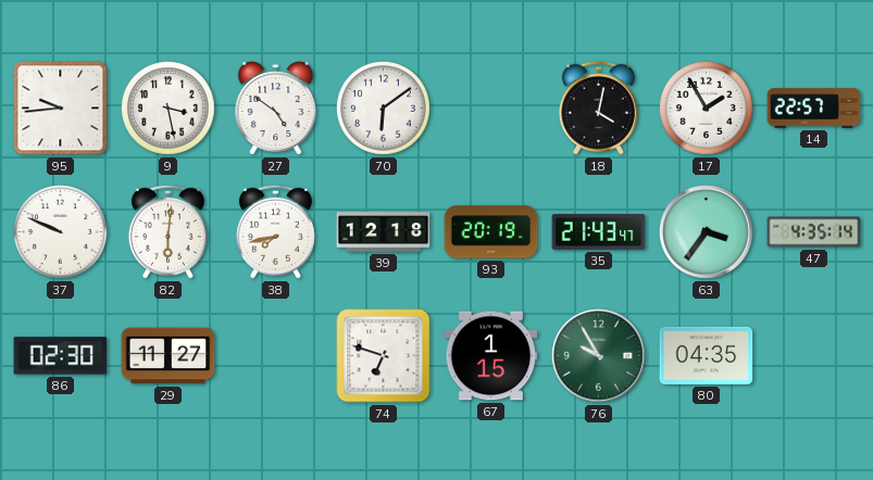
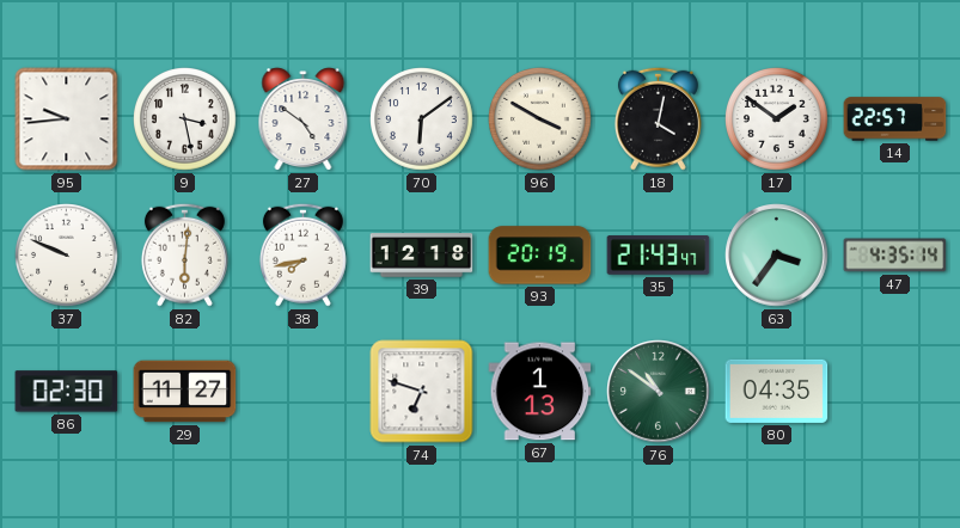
96: none -> 3:50
17: 1:55 -> 1:51
67: 1:15 -> 1:13
76: 9:55 -> 10:51
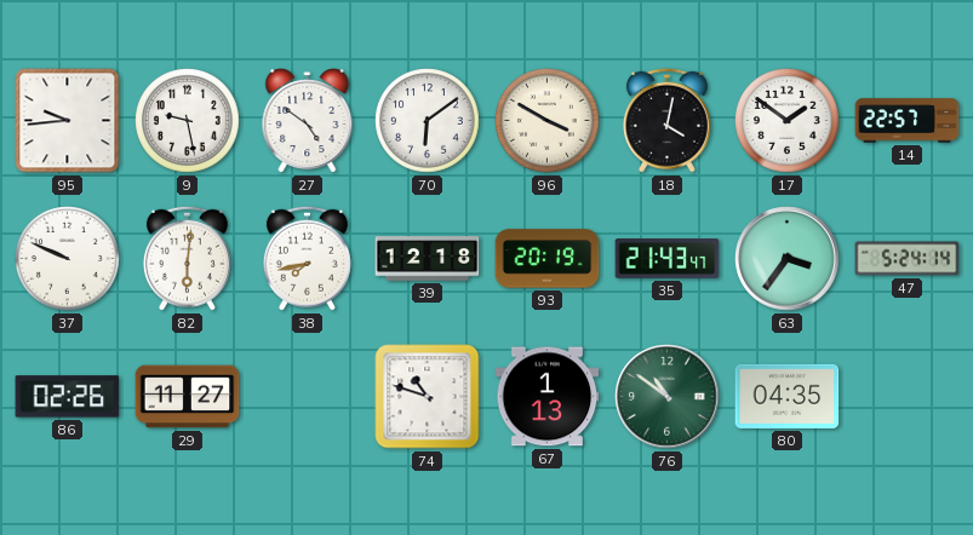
9: 3:28 -> 9:28
47: 4:35 -> 5:24
86: 02:30 -> 02:26
74: 6:48 -> 10:48
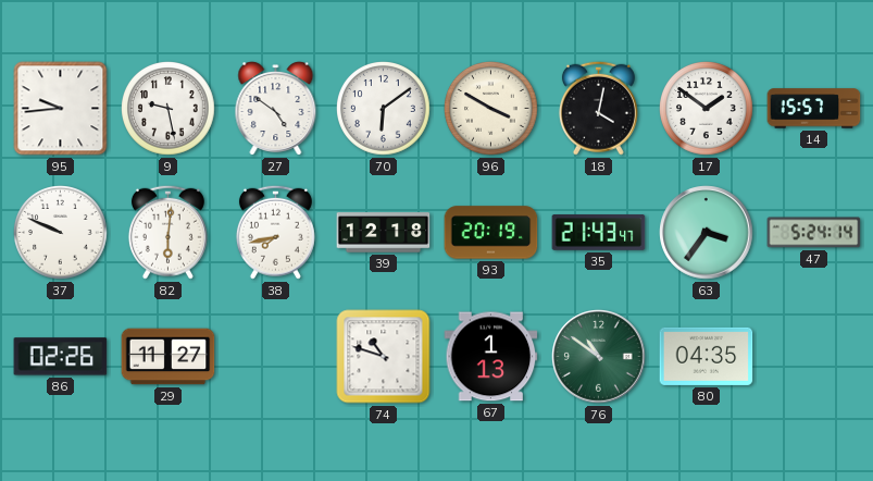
14: 22:57 -> 15:57
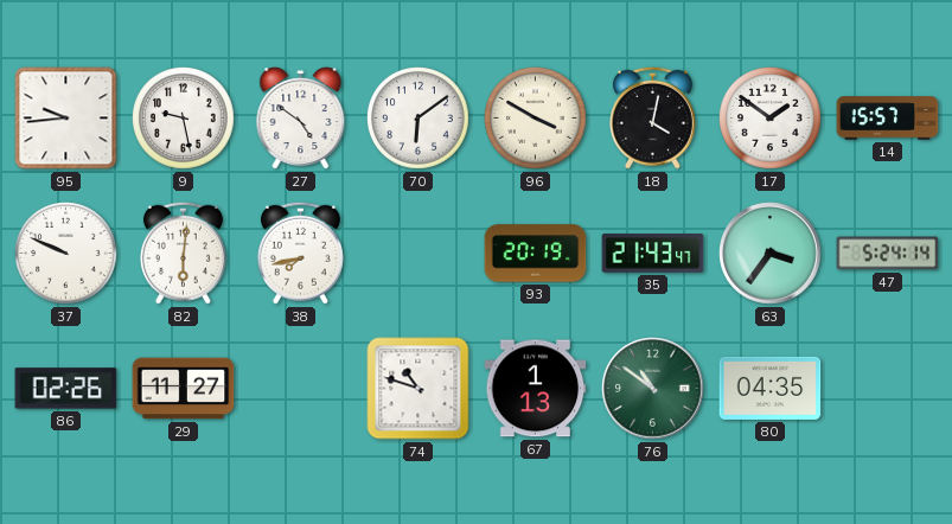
39: 12:18 -> none
